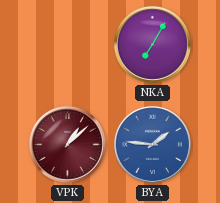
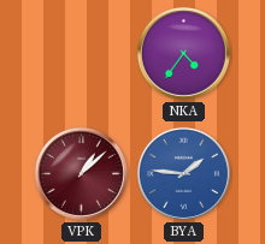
NKA: 7:05 -> 4:36
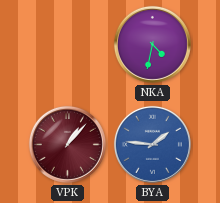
NKA: 4:36 -> 4:32
VPK: 1:08 -> 1:07
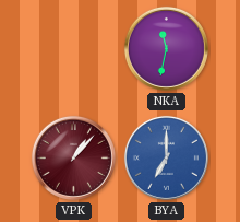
NKA: 4:32 -> 11:32
BYA: 1:46 -> 7:00
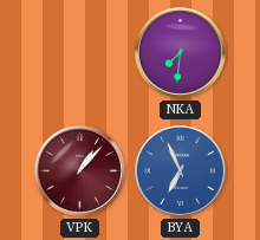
NKA: 11:32 -> 7:31
BYA: 7:00 -> 6:56
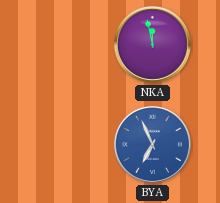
NKA: 7:31 -> 11:58
VPK: 1:07 -> none
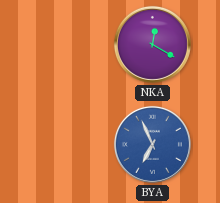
NKA: 11:58 -> 12:20
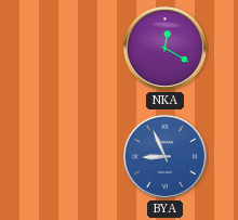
BYA: 6:56 -> 8:56
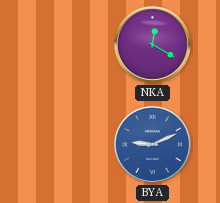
BYA: 8:56 -> 9:11
